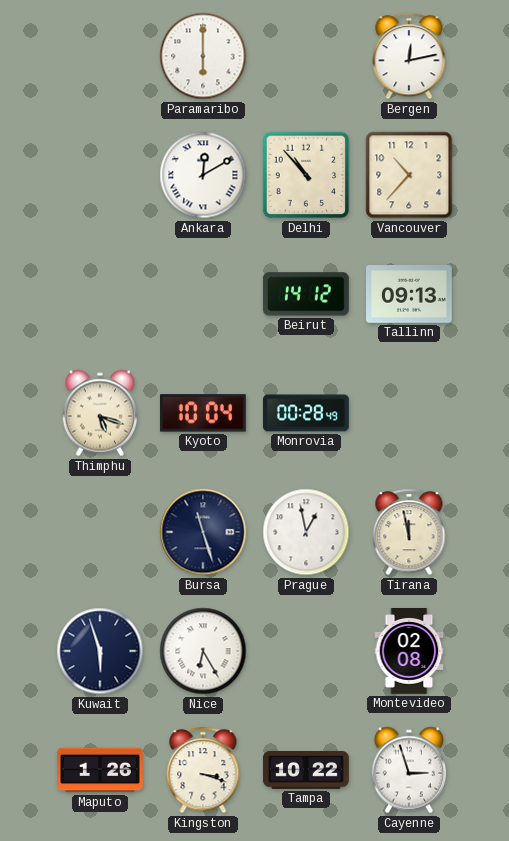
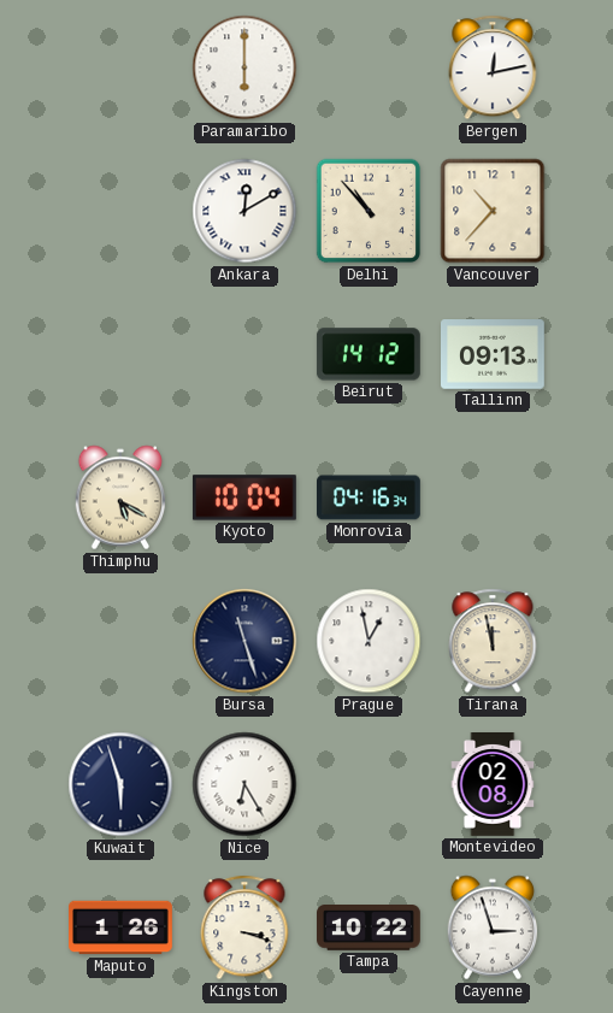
Thimphu: 5:18 -> 5:20
Monrovia: 00:28 -> 04:16
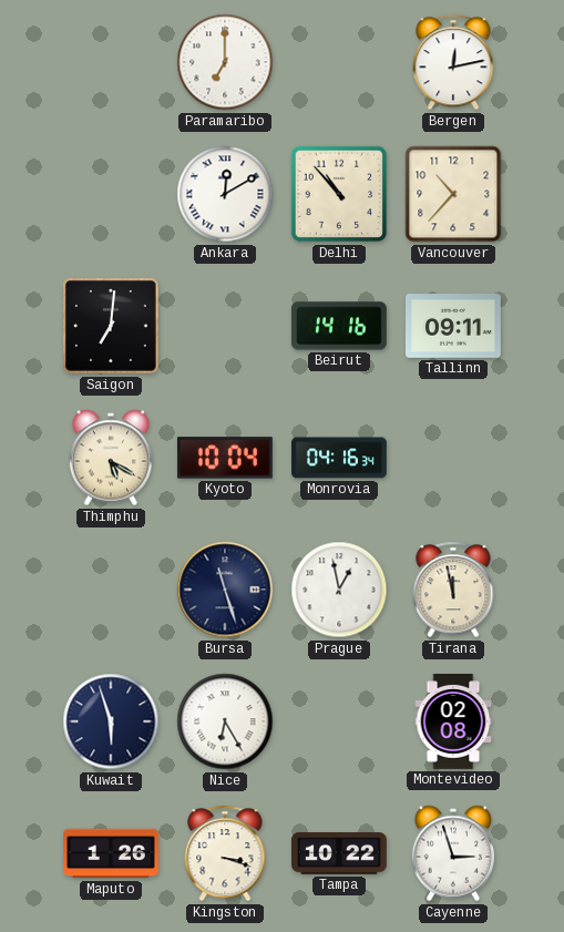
Paramaribo: 6:00 -> 7:00
Saigon: none -> 7:01
Beirut: 14:12 -> 14:16
Tallinn: 09:13 -> 09:11
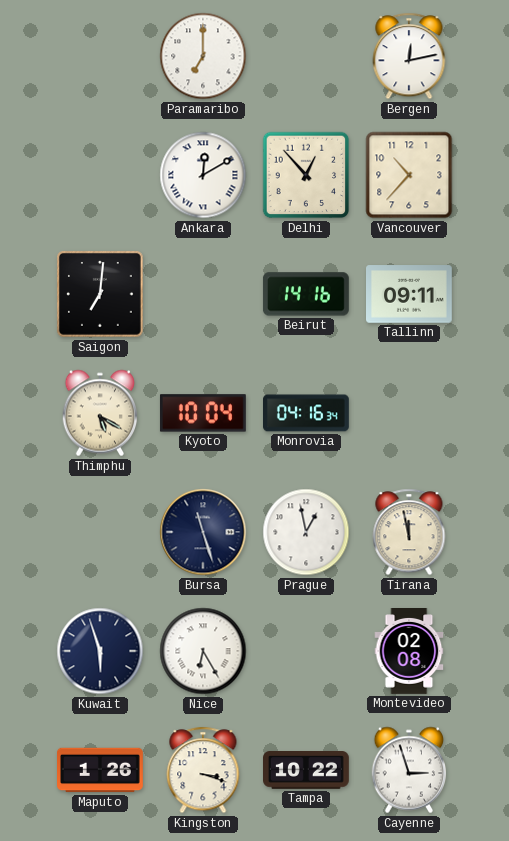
Delhi: 10:53 -> 12:53
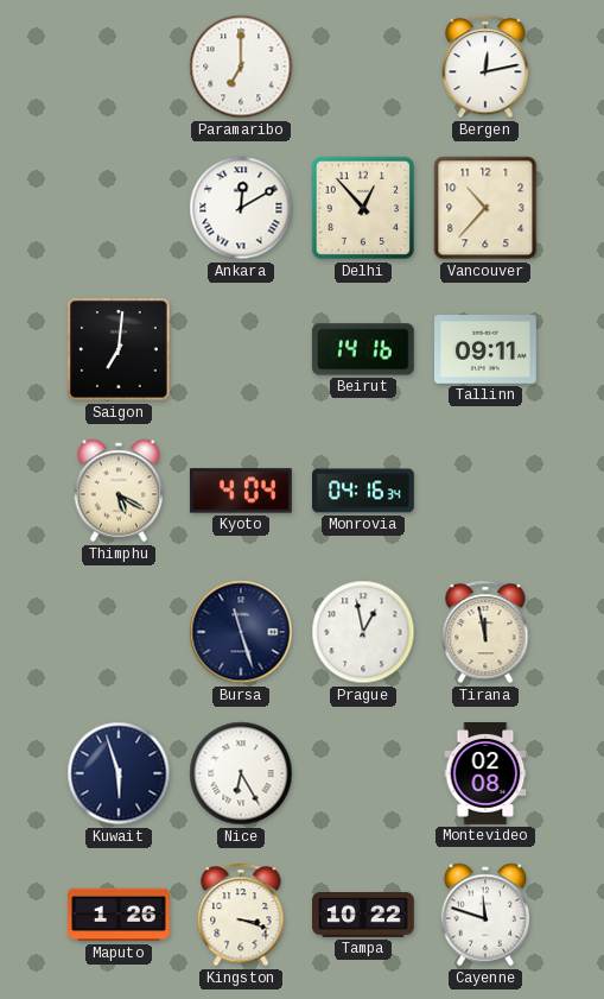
Kyoto: 10:04 -> 4:04
Cayenne: 2:57 -> 11:48
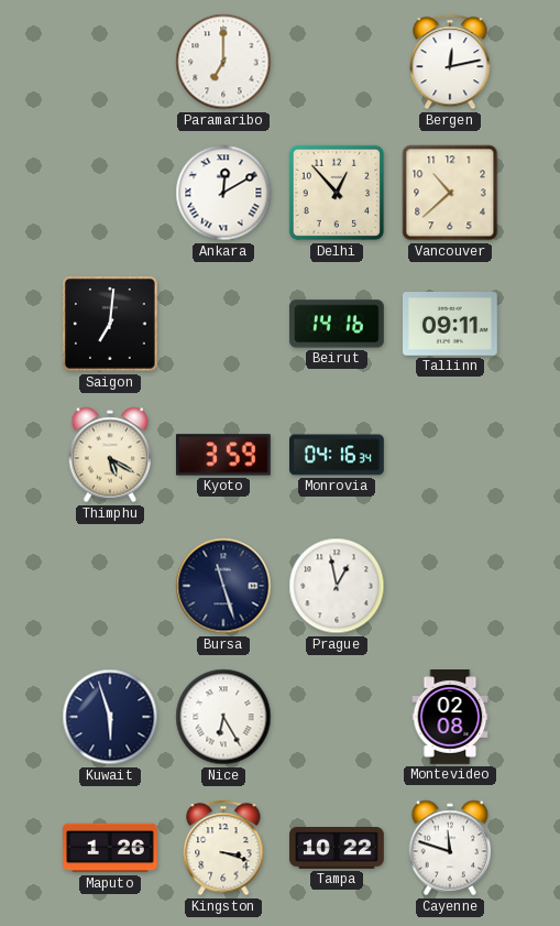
Vancouver: 10:37 -> 10:38
Kyoto: 4:04 -> 3:59
Tirana: 11:58 -> none
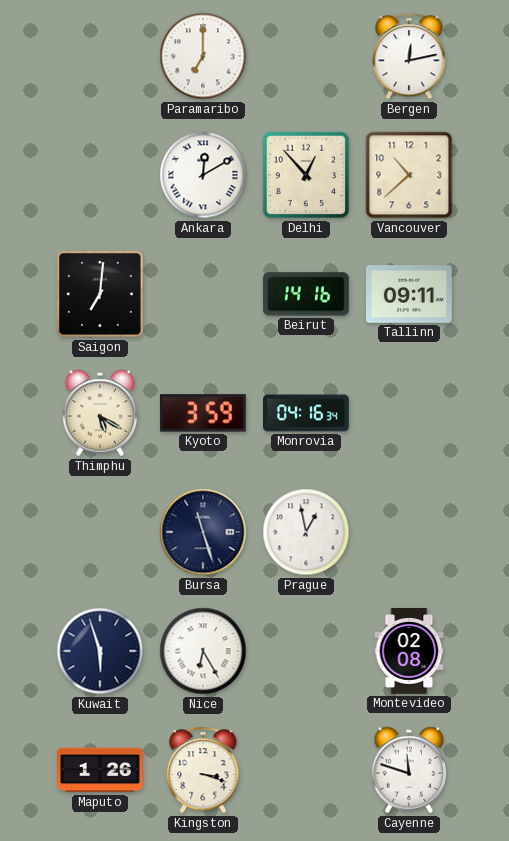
Tampa: 10:22 -> none
